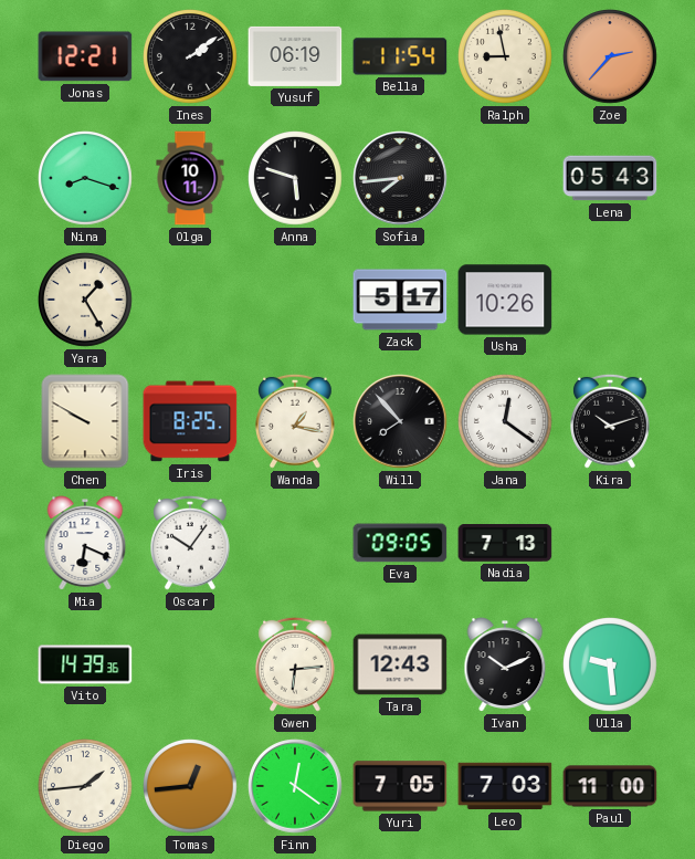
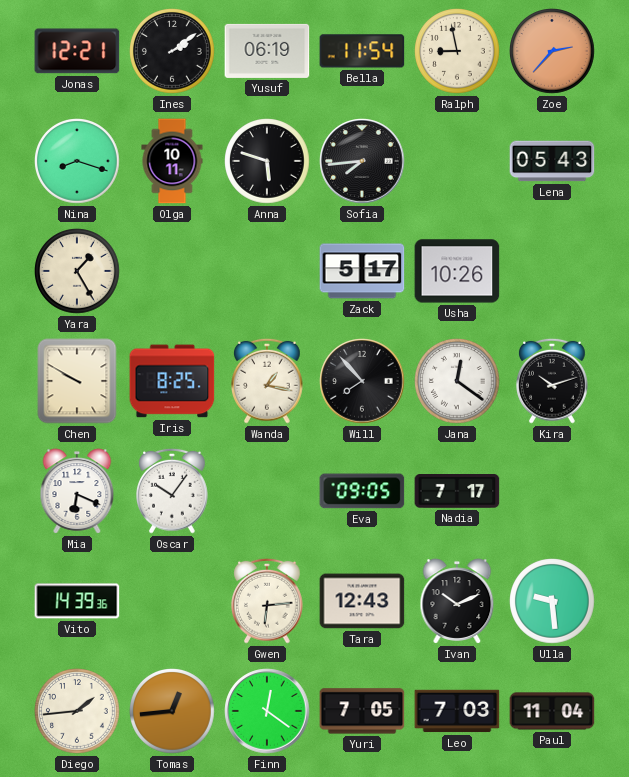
Nadia: 7:13 -> 7:17
Paul: 11:00 -> 11:04
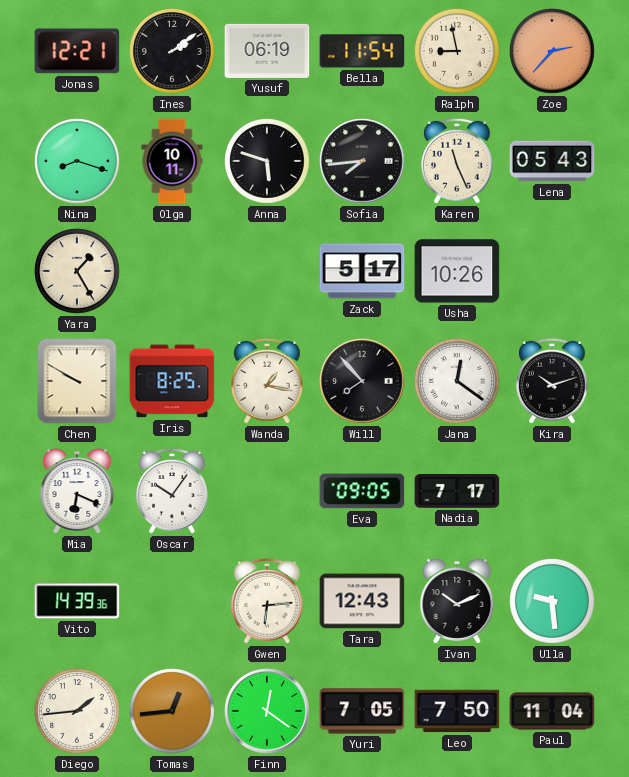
Karen: none -> 11:26
Leo: 7:03 -> 7:50
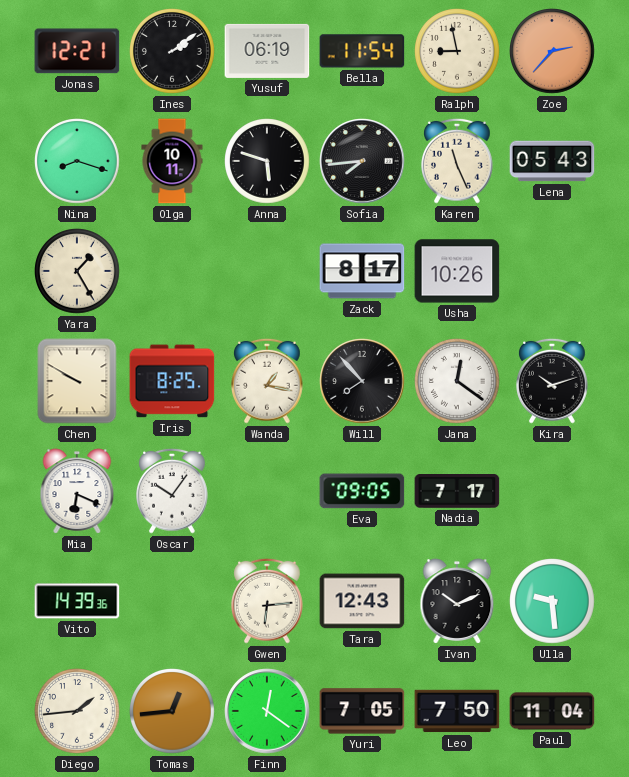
Zack: 5:17 -> 8:17
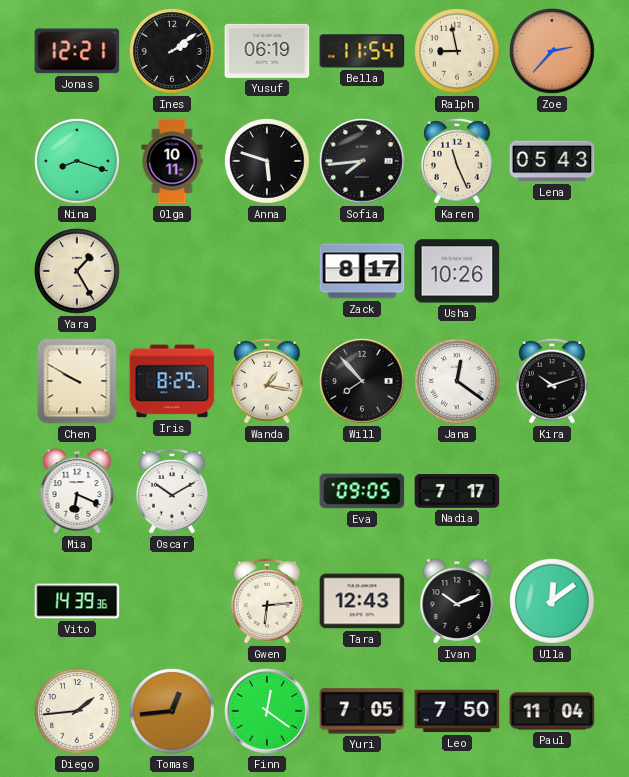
Oscar: 10:06 -> 10:10
Ulla: 9:29 -> 12:09
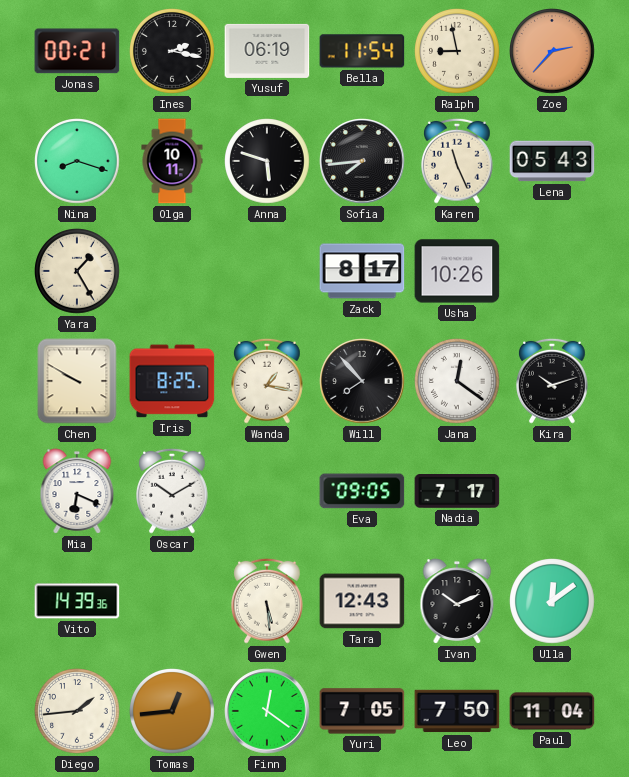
Jonas: 12:21 -> 00:21
Ines: 2:09 -> 2:17
Gwen: 6:14 -> 5:29
